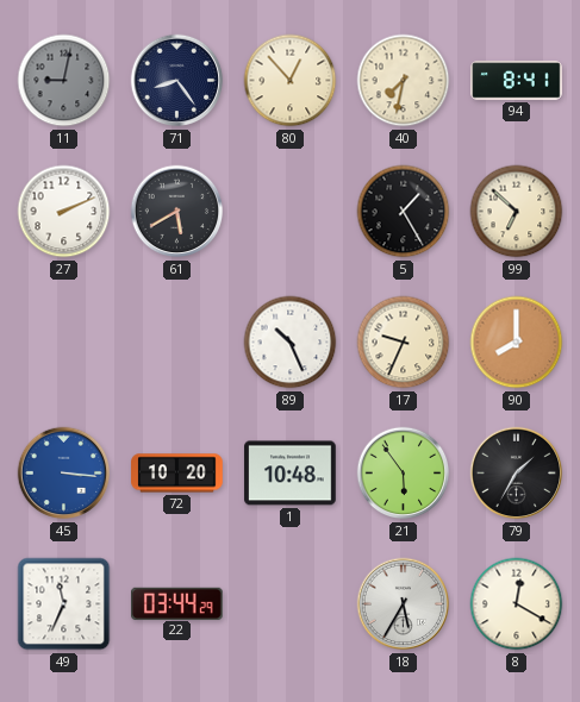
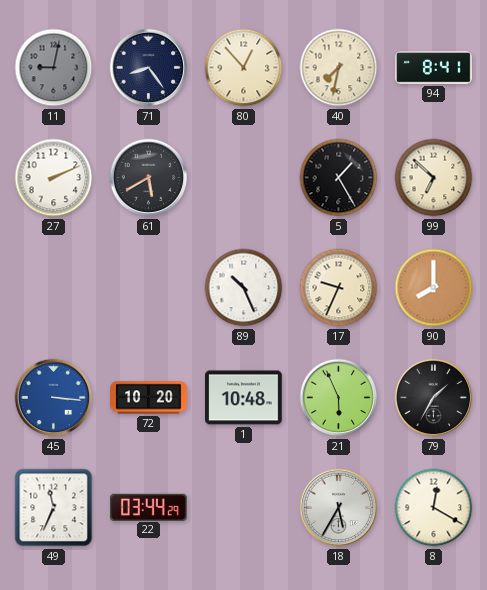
21: 5:54 -> 5:56
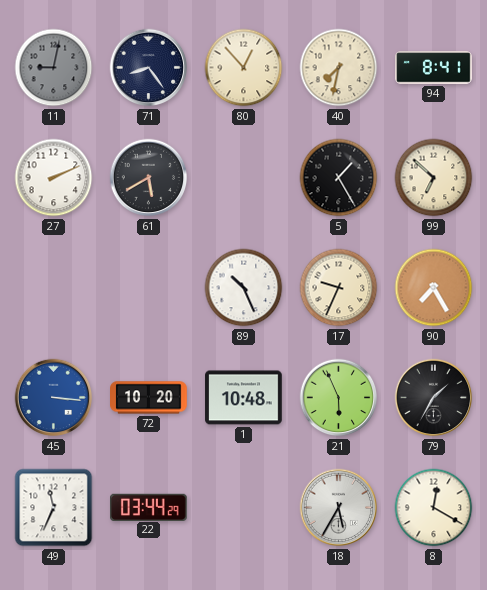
90: 8:00 -> 7:25
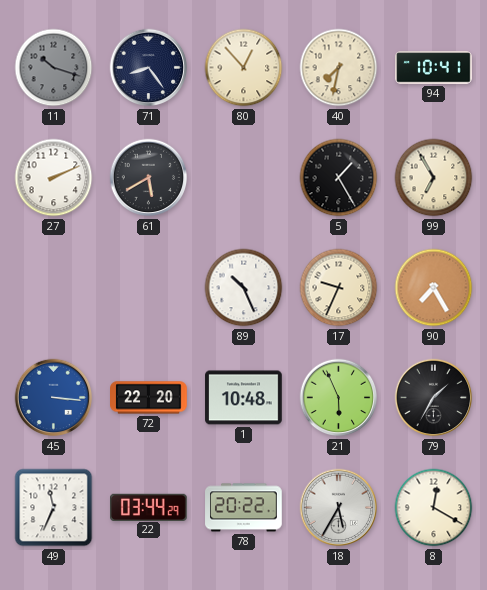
11: 9:02 -> 10:18
94: 8:41 -> 10:41
99: 6:52 -> 6:55
72: 10:20 -> 22:20
78: none -> 20:22
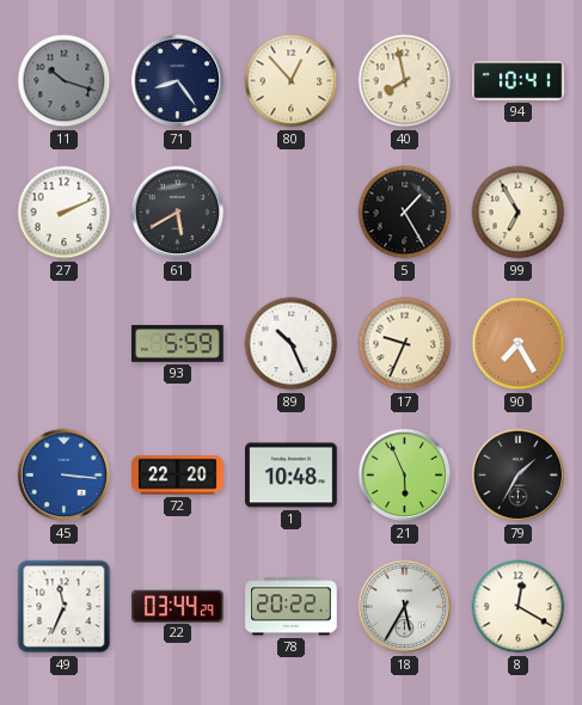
40: 7:32 -> 7:58
93: none -> 5:59
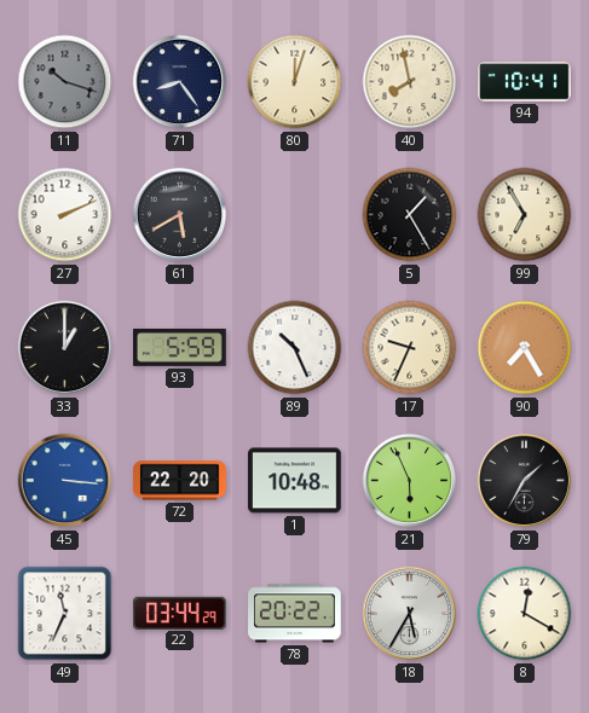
80: 12:53 -> 12:03
33: none -> 1:00
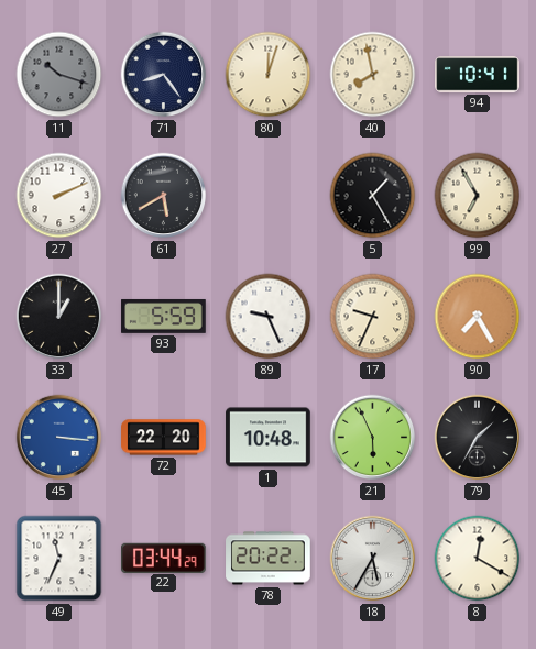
89: 10:26 -> 9:26
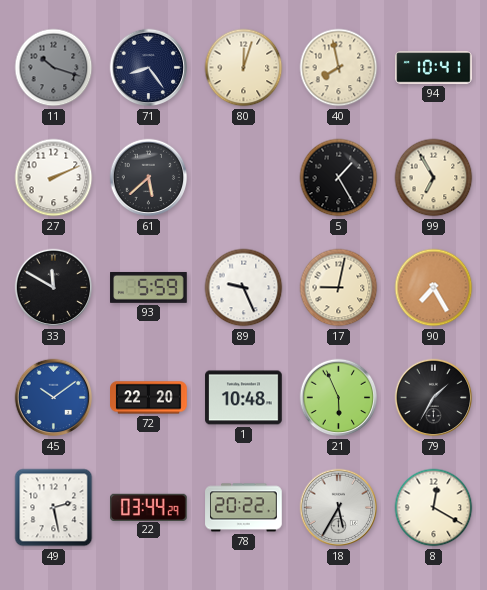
61: 5:40 -> 5:38
33: 1:00 -> 11:50
17: 9:34 -> 9:02
45: 3:16 -> 10:09
49: 11:34 -> 2:28
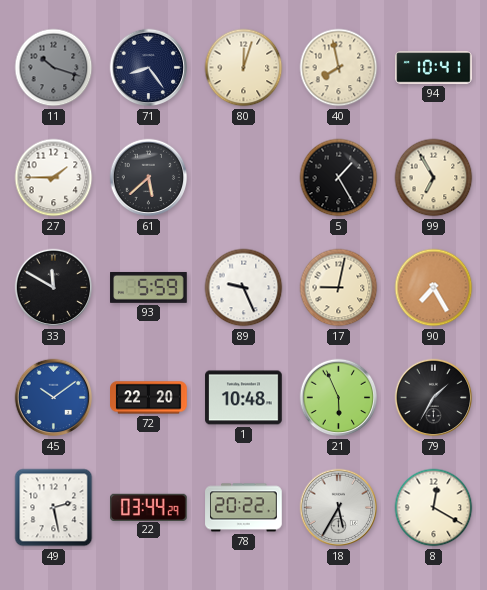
27: 2:11 -> 1:45
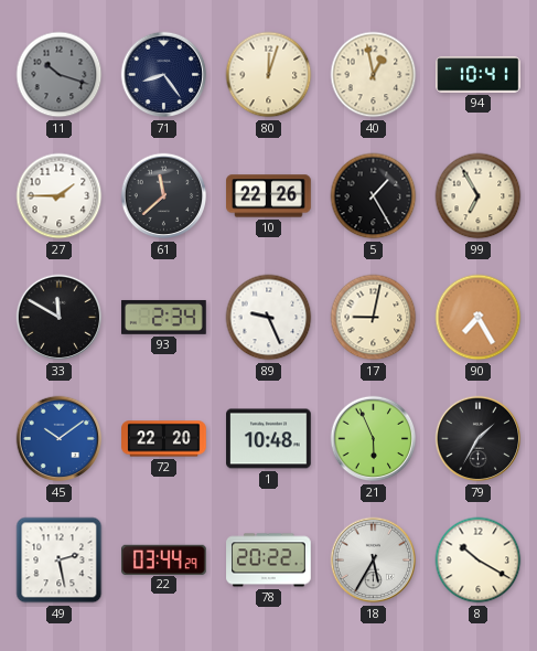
40: 7:58 -> 12:58
61: 5:38 -> 11:38
10: none -> 22:26
93: 5:59 -> 2:34
8: 12:20 -> 10:20
